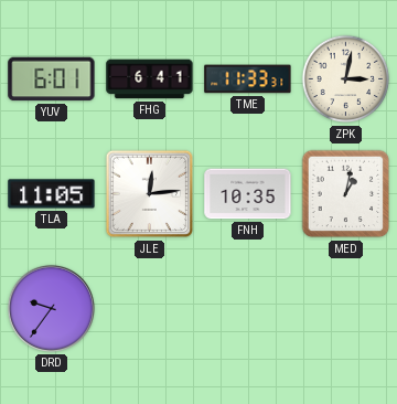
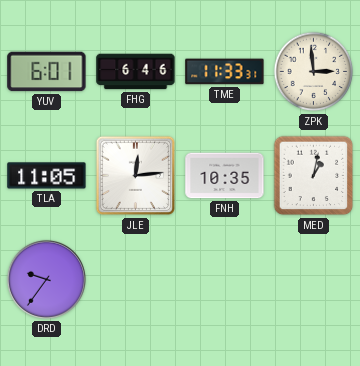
FHG: 6:41 -> 6:46
ZPK: 3:02 -> 2:59
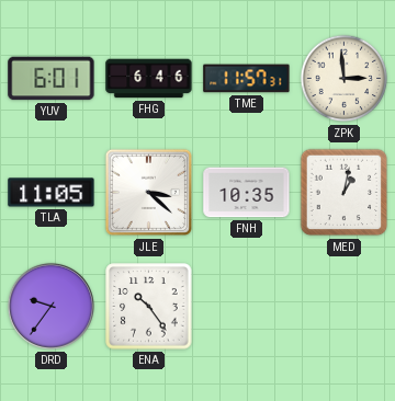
TME: 11:33 -> 11:57
JLE: 12:14 -> 3:22
ENA: none -> 10:24
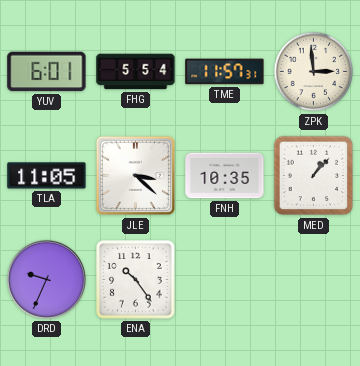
FHG: 6:46 -> 5:54
MED: 1:02 -> 1:07
DRD: 9:36 -> 9:34
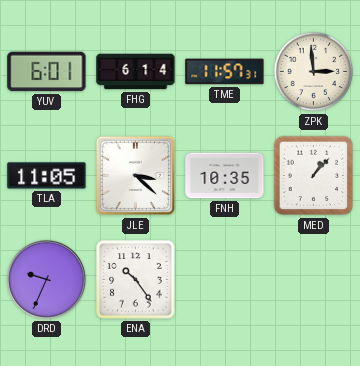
FHG: 5:54 -> 6:14
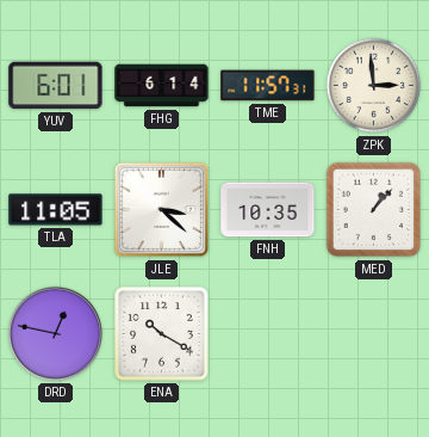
DRD: 9:34 -> 12:47
ENA: 10:24 -> 10:20
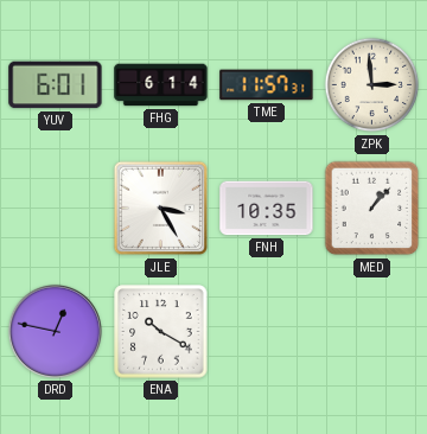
TLA: 11:05 -> none
JLE: 3:22 -> 3:25
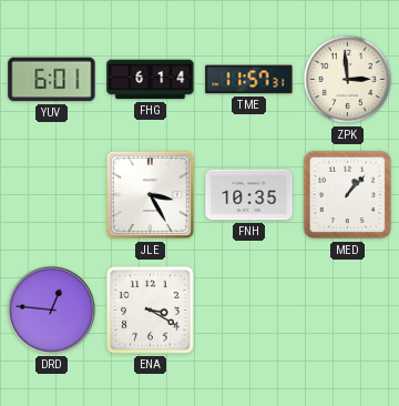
DRD: 12:47 -> 12:46
ENA: 10:20 -> 3:20
